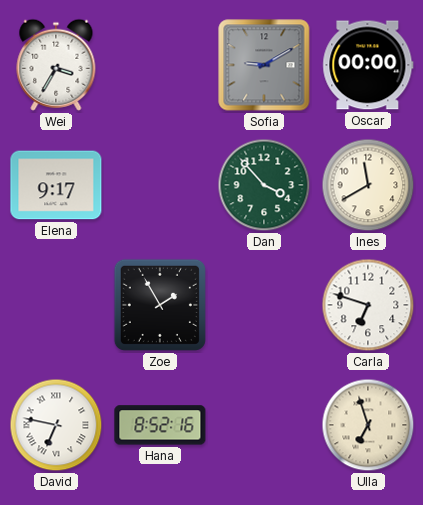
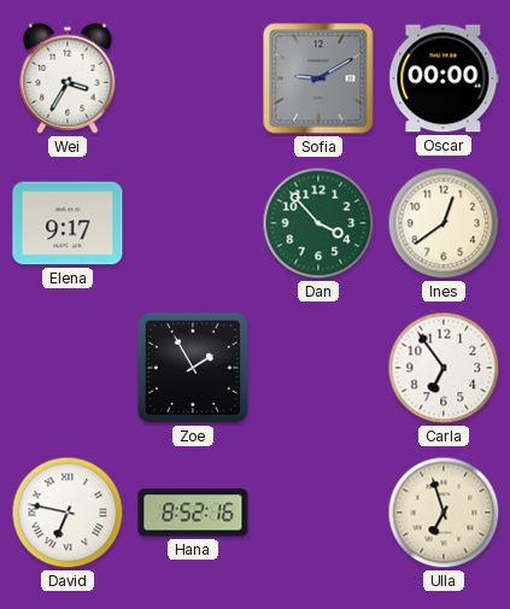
Ines: 11:40 -> 12:39
Carla: 6:48 -> 6:54
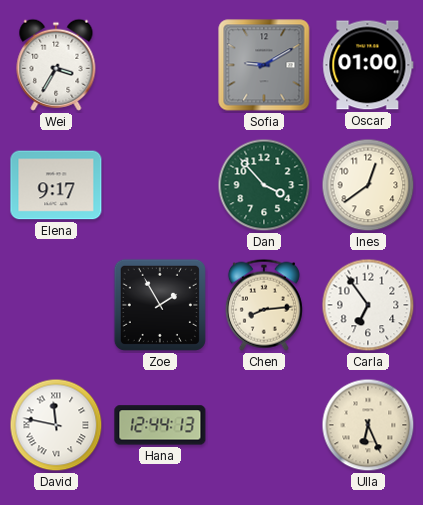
Oscar: 00:00 -> 01:00
Chen: none -> 8:14
David: 6:47 -> 11:47
Hana: 8:52 -> 12:44
Ulla: 6:57 -> 6:26
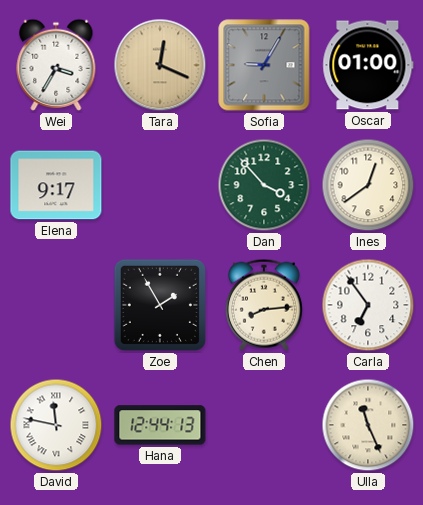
Tara: none -> 12:19
Sofia: 9:10 -> 9:05
Ulla: 6:26 -> 11:26
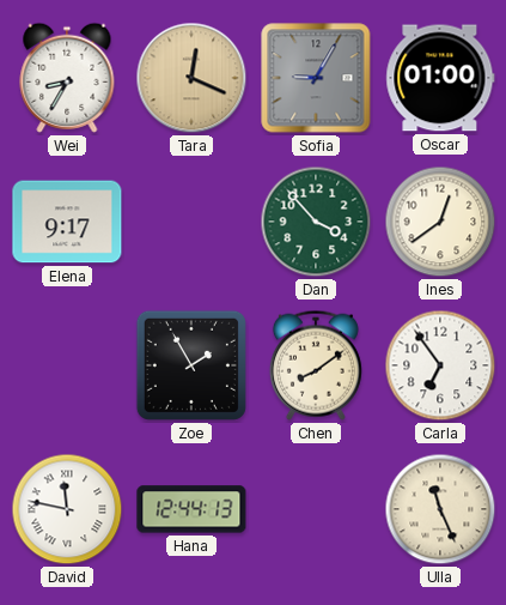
Wei: 3:35 -> 8:35
Chen: 8:14 -> 8:09
